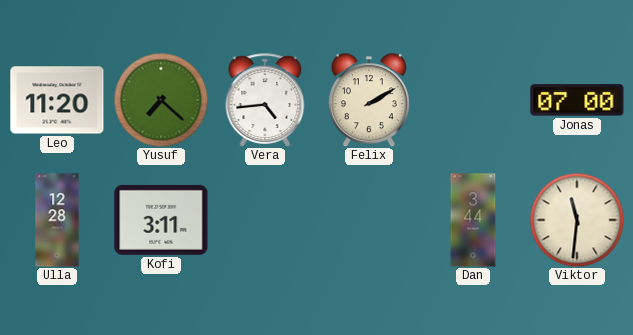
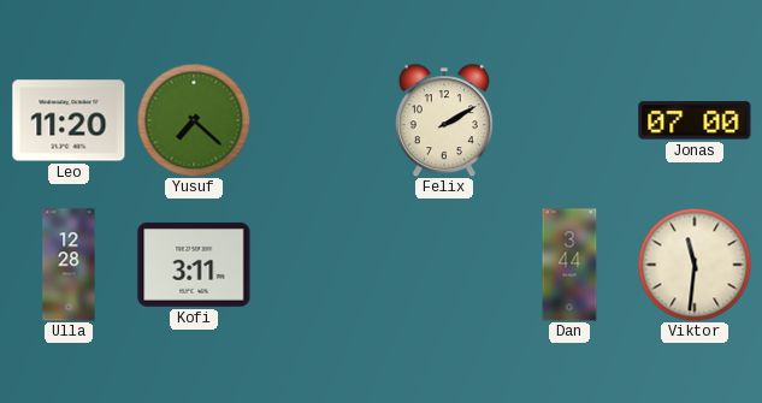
Vera: 4:44 -> none
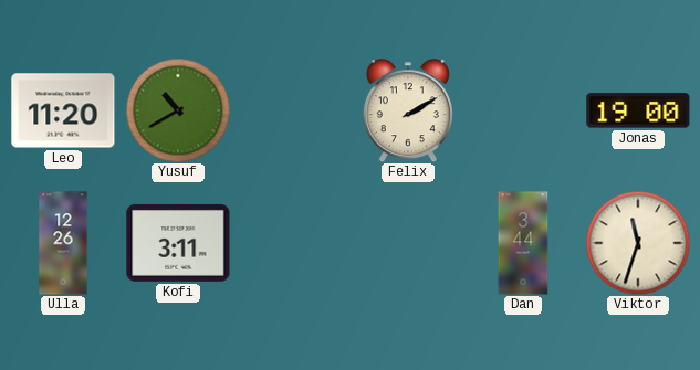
Yusuf: 7:22 -> 10:40
Jonas: 07:00 -> 19:00
Ulla: 12:28 -> 12:26
Viktor: 11:31 -> 11:33
